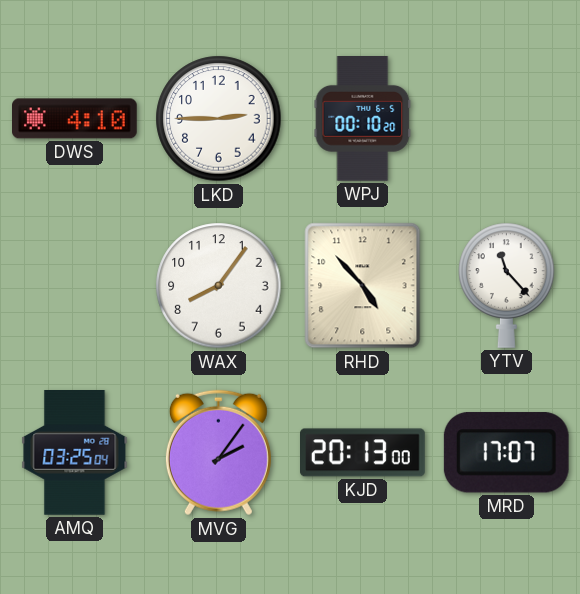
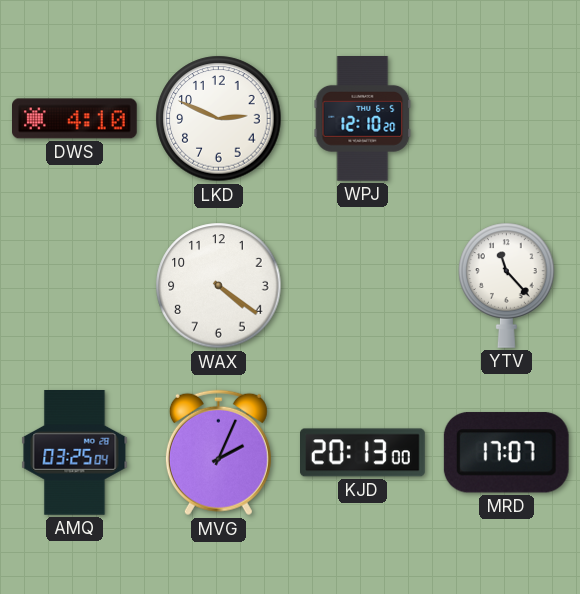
LKD: 2:45 -> 2:49
WPJ: 00:10 -> 12:10
WAX: 8:06 -> 4:21
RHD: 4:53 -> none
MVG: 2:06 -> 2:04
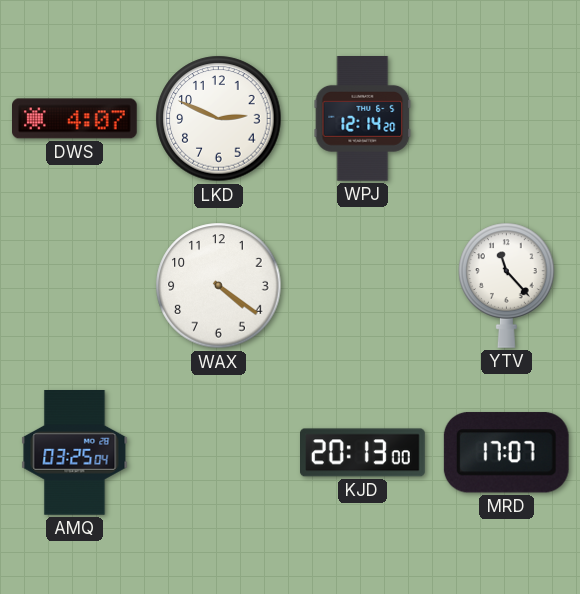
DWS: 4:10 -> 4:07
WPJ: 12:10 -> 12:14
MVG: 2:04 -> none
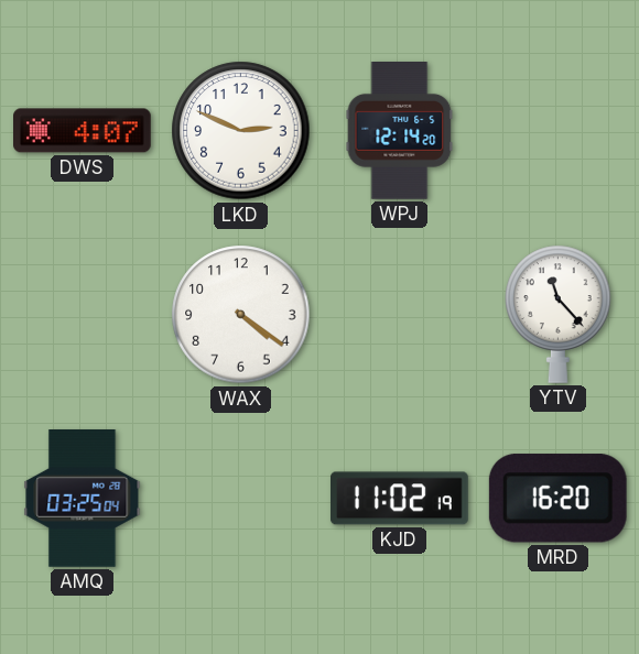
KJD: 20:13 -> 11:02
MRD: 17:07 -> 16:20
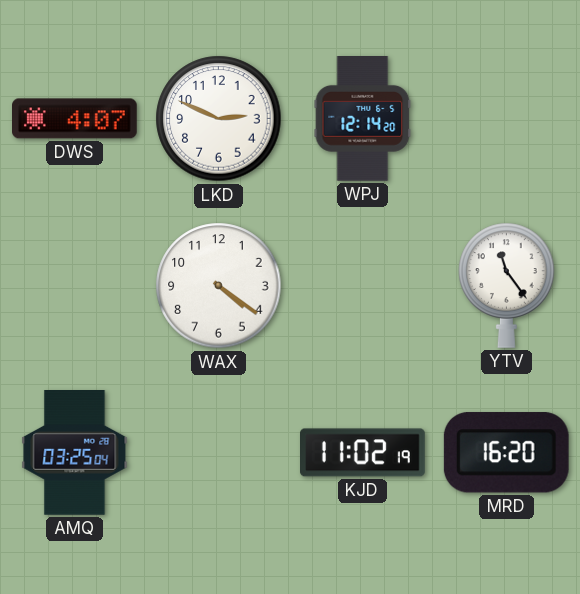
YTV: 11:23 -> 11:24
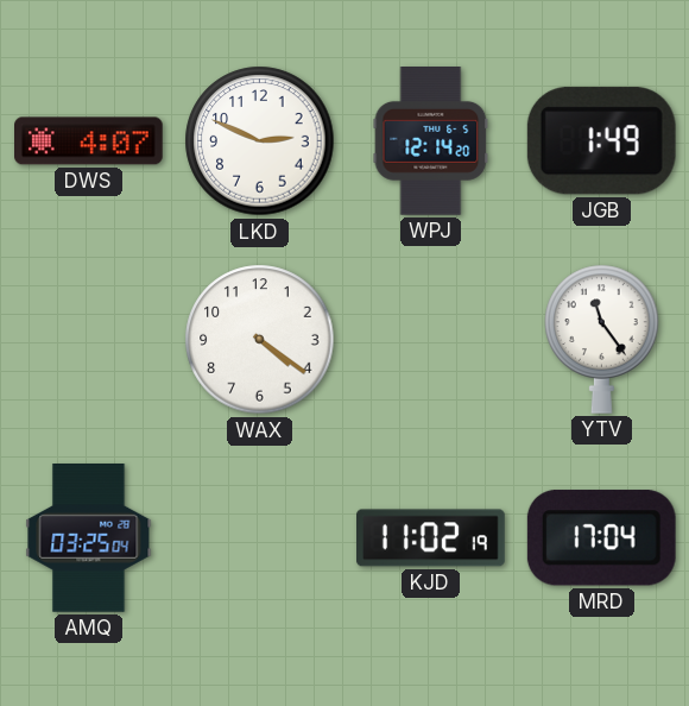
JGB: none -> 1:49
MRD: 16:20 -> 17:04
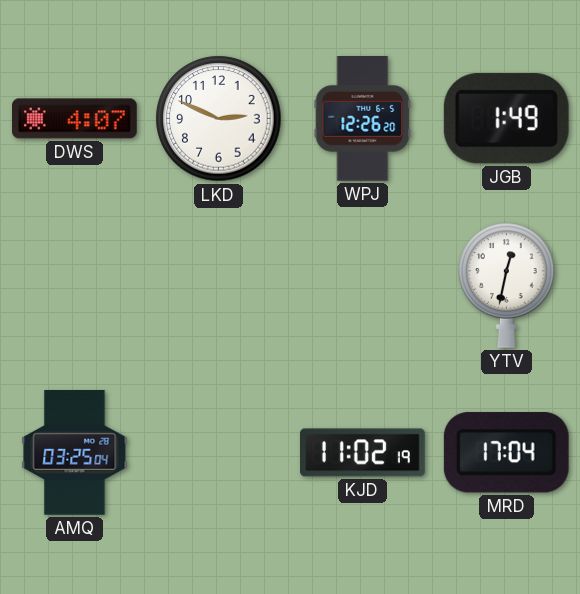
WPJ: 12:14 -> 12:26
WAX: 4:21 -> none
YTV: 11:24 -> 12:32
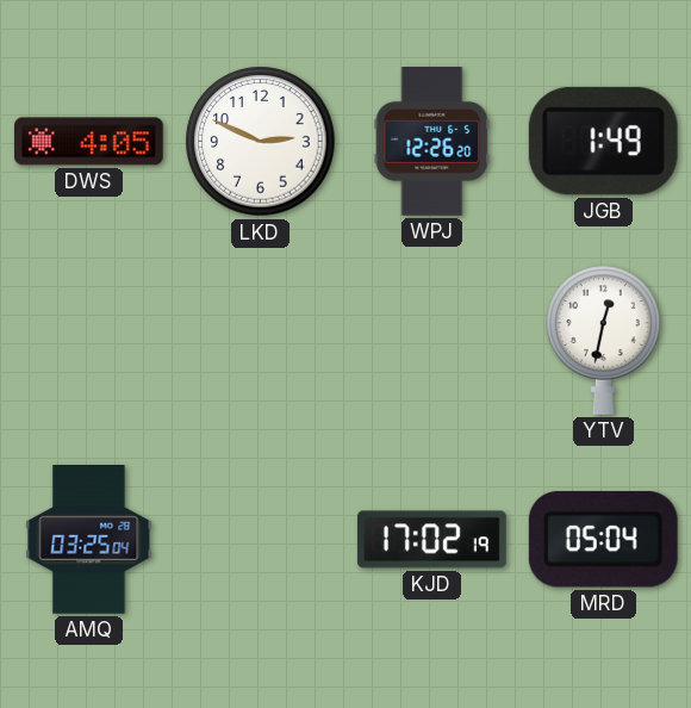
DWS: 4:07 -> 4:05
KJD: 11:02 -> 17:02
MRD: 17:04 -> 05:04
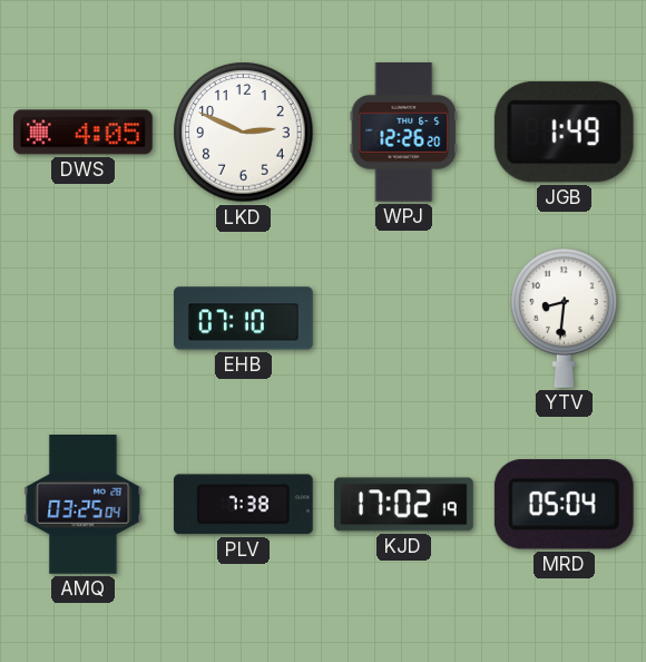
EHB: none -> 07:10
YTV: 12:32 -> 8:31
PLV: none -> 7:38
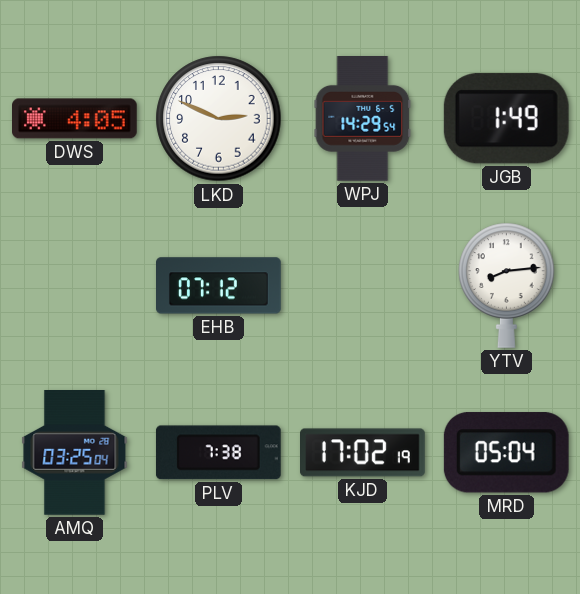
WPJ: 12:26 -> 14:29
EHB: 07:10 -> 07:12
YTV: 8:31 -> 8:14
